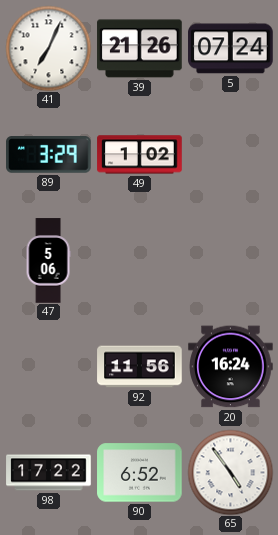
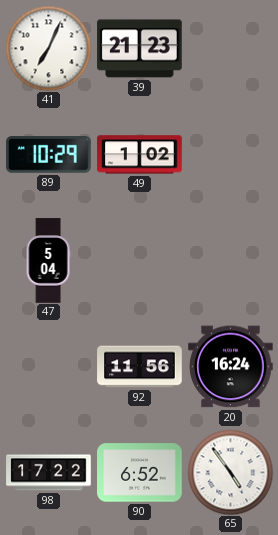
39: 21:26 -> 21:23
5: 07:24 -> none
89: 3:29 -> 10:29
47: 5:06 -> 5:04
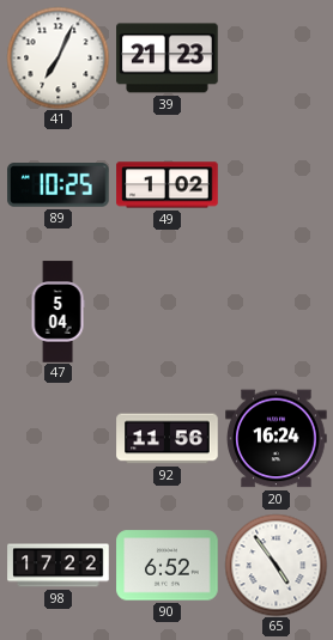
89: 10:29 -> 10:25
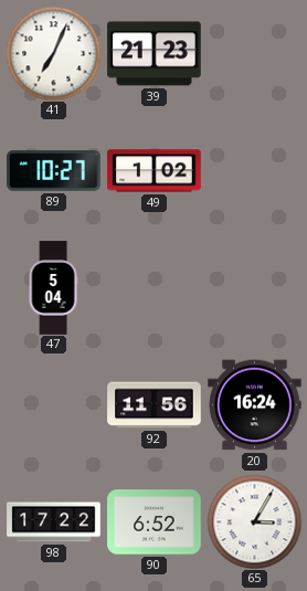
89: 10:25 -> 10:27
65: 4:54 -> 3:05
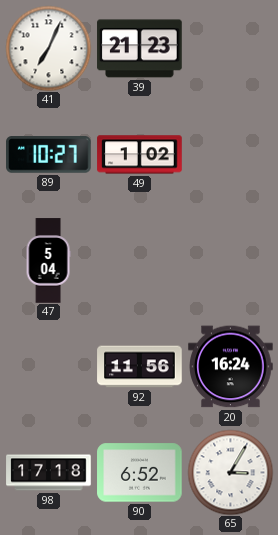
98: 17:22 -> 17:18
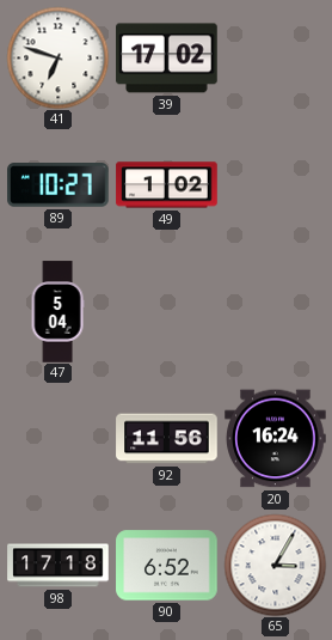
41: 7:04 -> 6:48
39: 21:23 -> 17:02
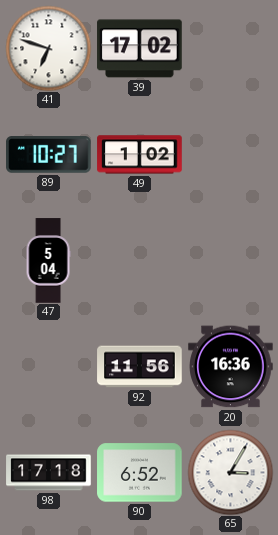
20: 16:24 -> 16:36
